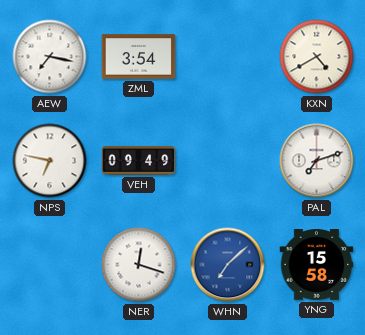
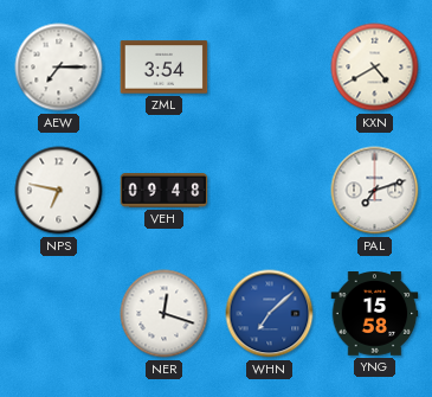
AEW: 7:17 -> 7:15
VEH: 09:49 -> 09:48
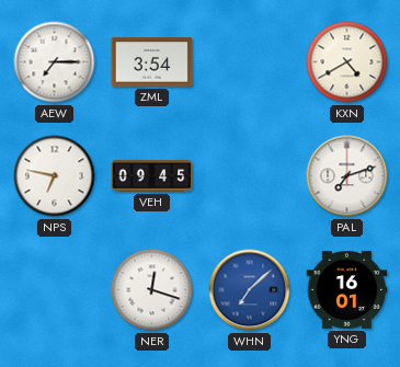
VEH: 09:48 -> 09:45
YNG: 15:58 -> 16:01
